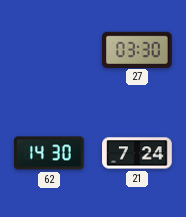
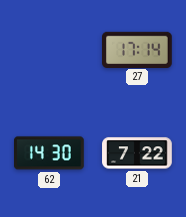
27: 03:30 -> 17:14
21: 7:24 -> 7:22
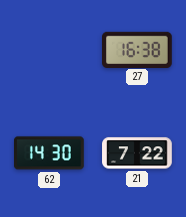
27: 17:14 -> 16:38
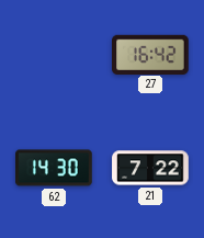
27: 16:38 -> 16:42
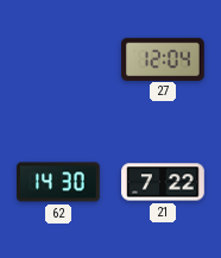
27: 16:42 -> 12:04
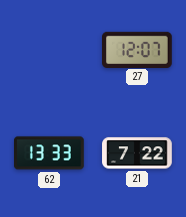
27: 12:04 -> 12:07
62: 14:30 -> 13:33
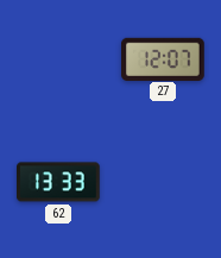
21: 7:22 -> none
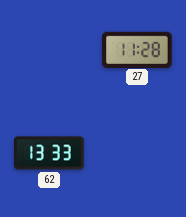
27: 12:07 -> 11:28
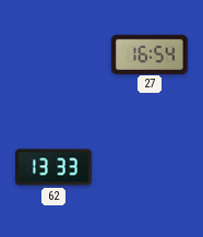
27: 11:28 -> 16:54
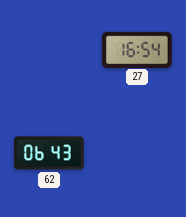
62: 13:33 -> 06:43
